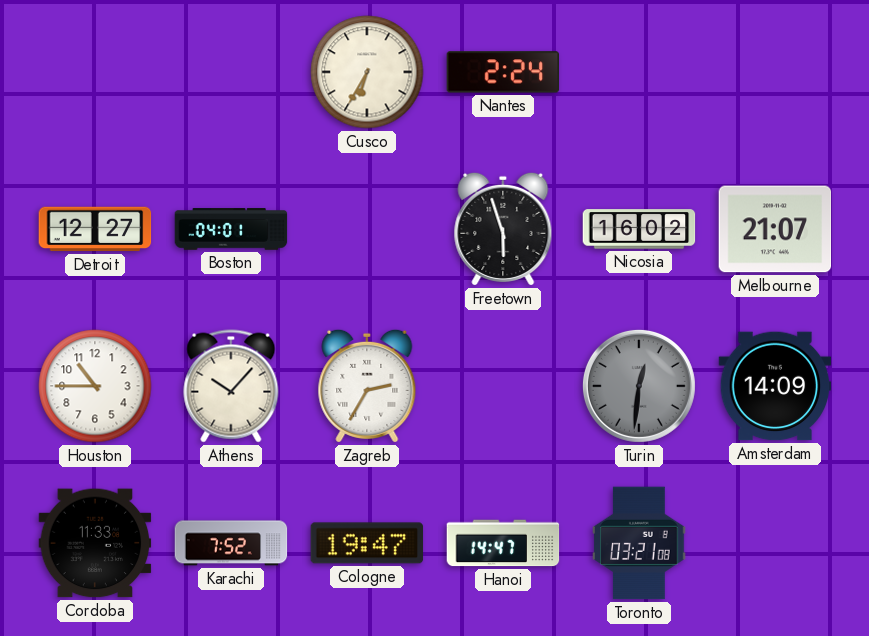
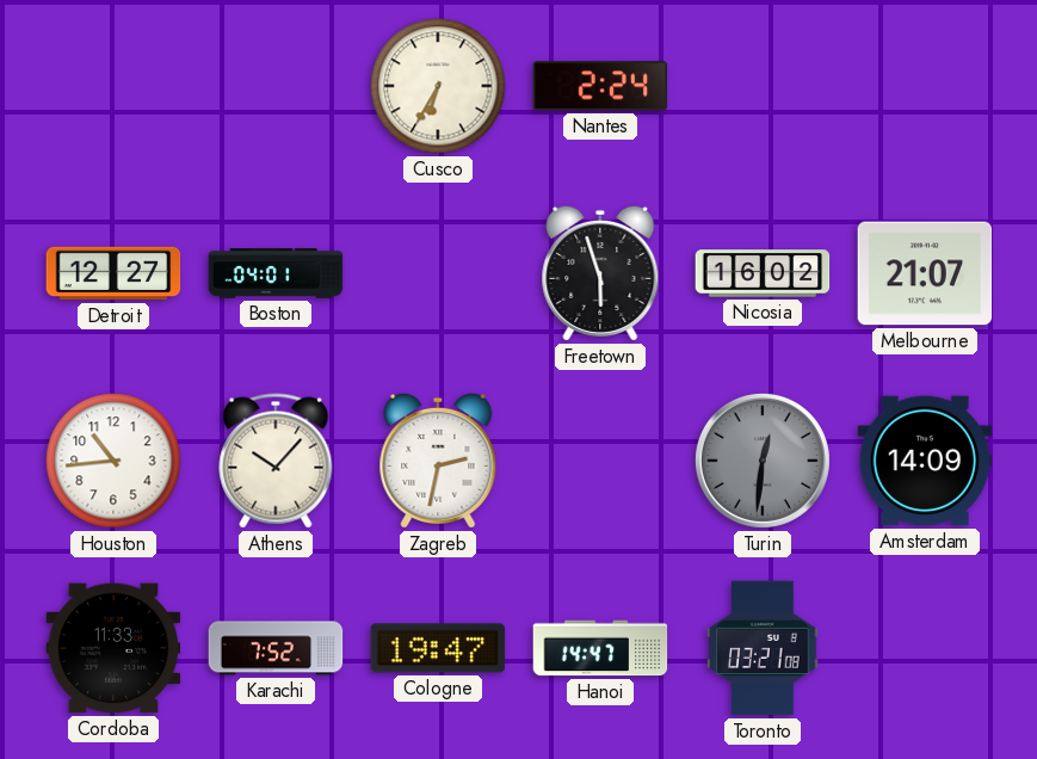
Houston: 10:45 -> 10:44
Zagreb: 2:35 -> 2:32
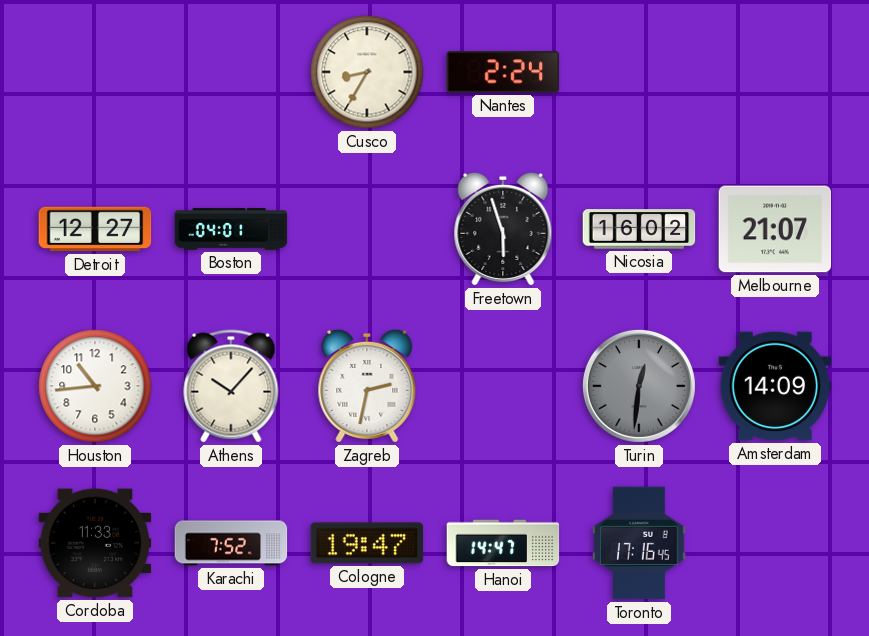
Cusco: 6:35 -> 8:35
Toronto: 03:21 -> 17:16
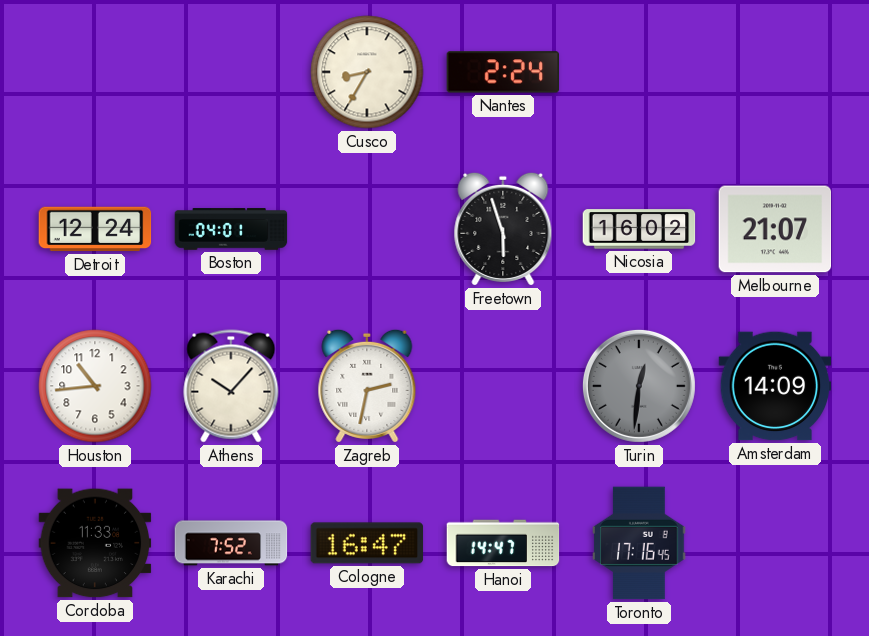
Detroit: 12:27 -> 12:24
Cologne: 19:47 -> 16:47
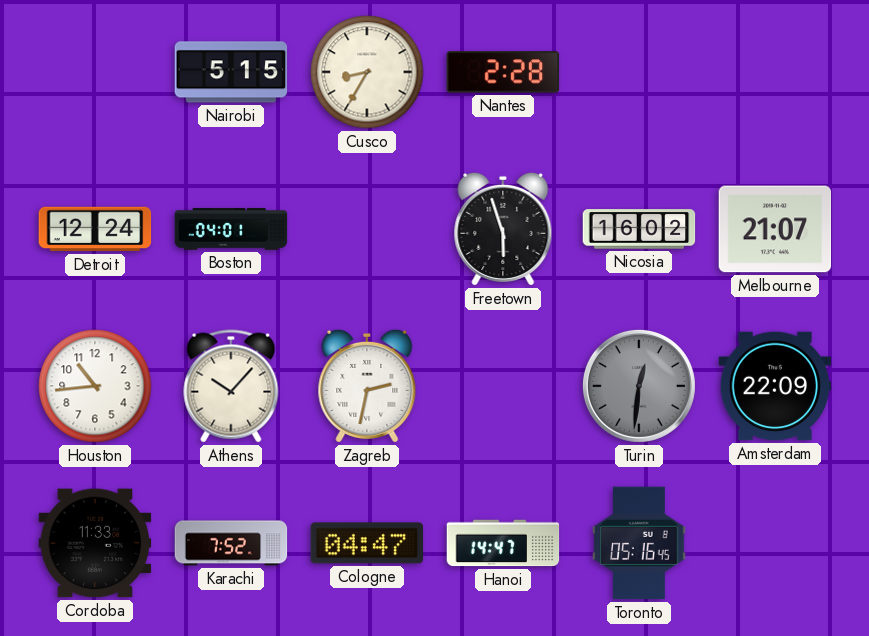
Nairobi: none -> 5:15
Nantes: 2:24 -> 2:28
Amsterdam: 14:09 -> 22:09
Cologne: 16:47 -> 04:47
Toronto: 17:16 -> 05:16
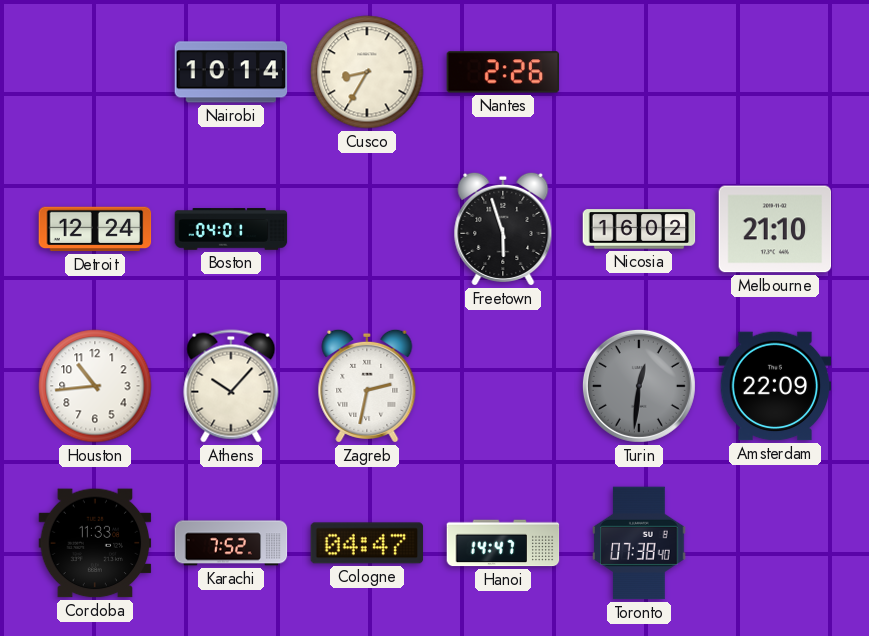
Nairobi: 5:15 -> 10:14
Nantes: 2:28 -> 2:26
Melbourne: 21:07 -> 21:10
Toronto: 05:16 -> 07:38
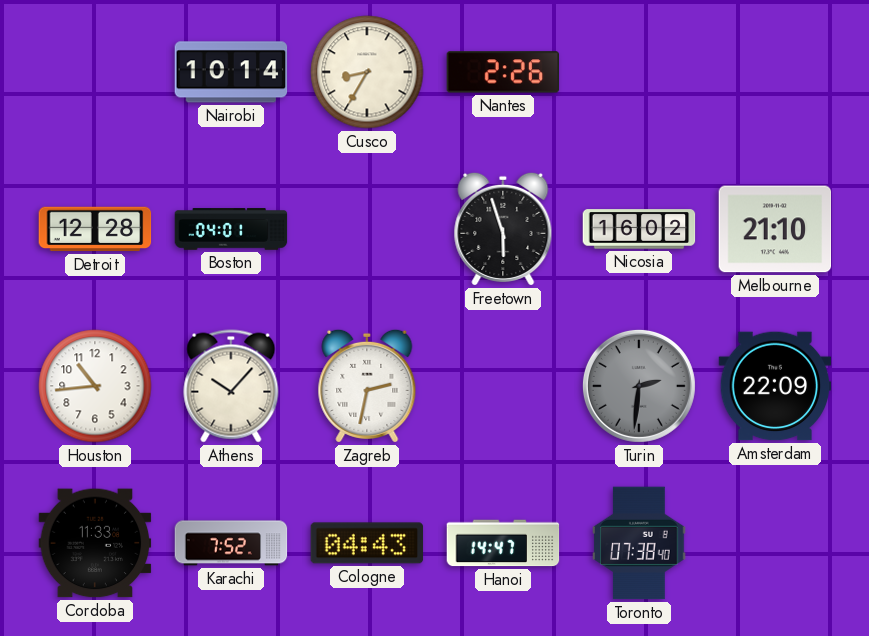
Detroit: 12:24 -> 12:28
Turin: 12:31 -> 2:31
Cologne: 04:47 -> 04:43
